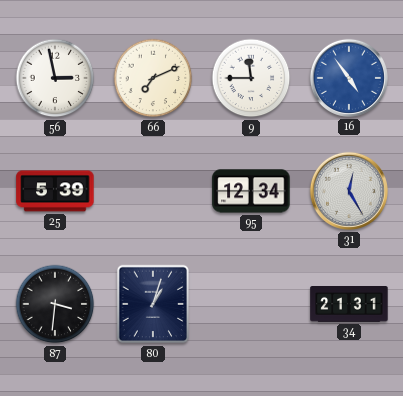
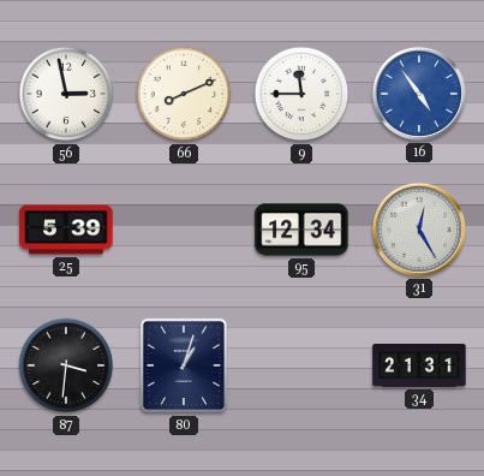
66: 7:11 -> 8:11
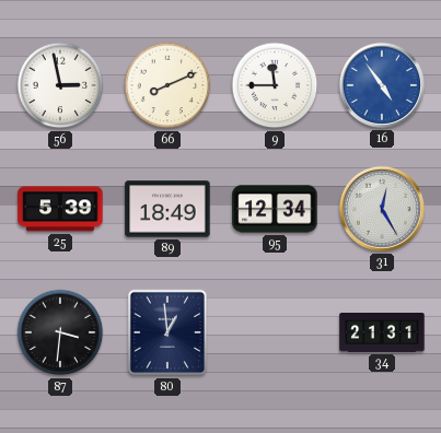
89: none -> 18:49
80: 1:03 -> 12:59
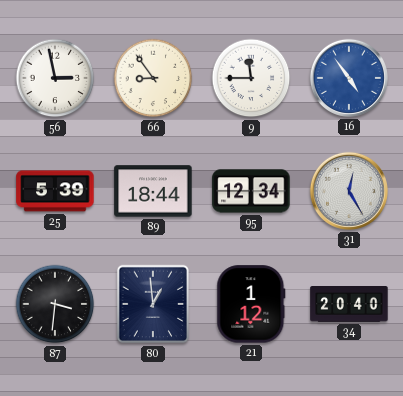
66: 8:11 -> 8:54
89: 18:49 -> 18:44
21: none -> 1:12
34: 21:31 -> 20:40
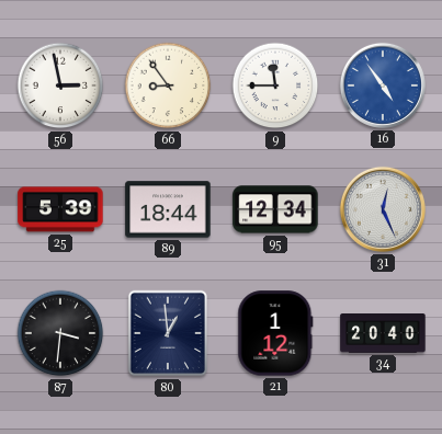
31: 12:25 -> 12:26
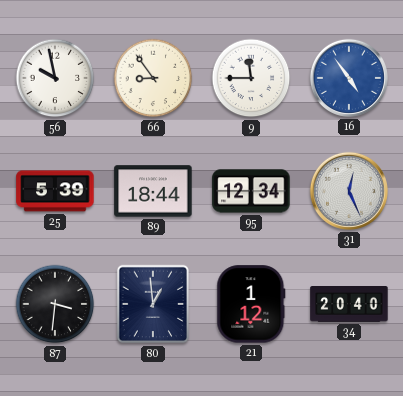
56: 2:58 -> 9:58
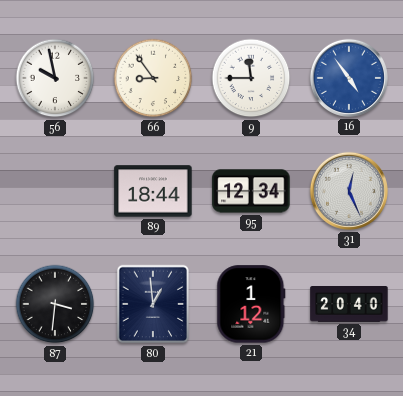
25: 5:39 -> none
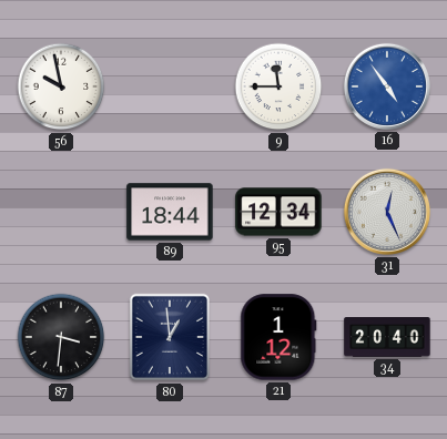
66: 8:54 -> none
